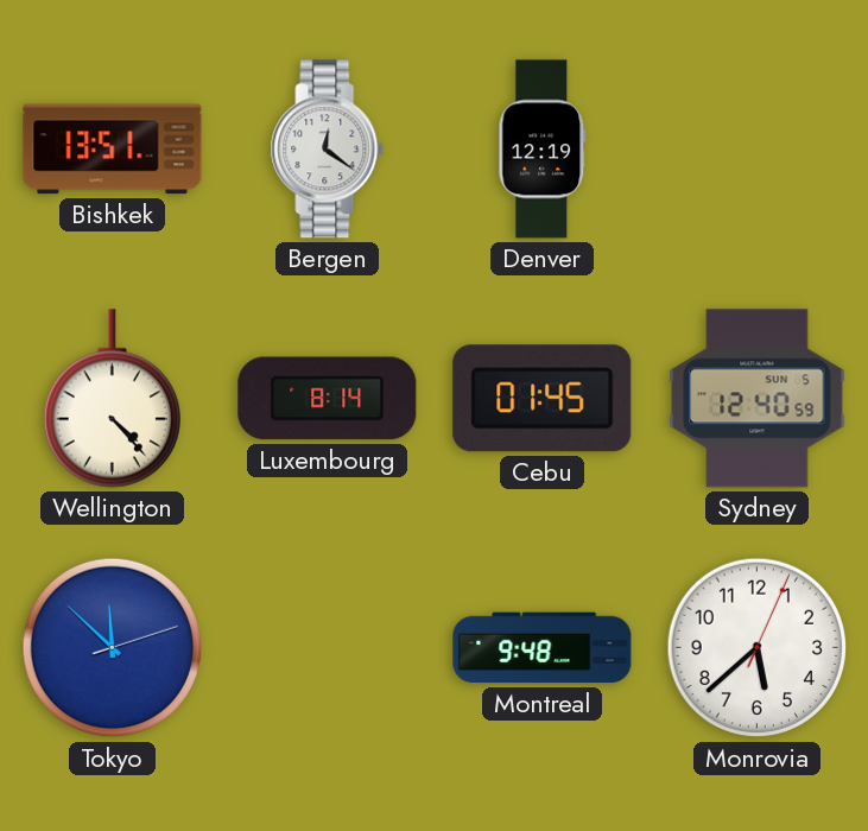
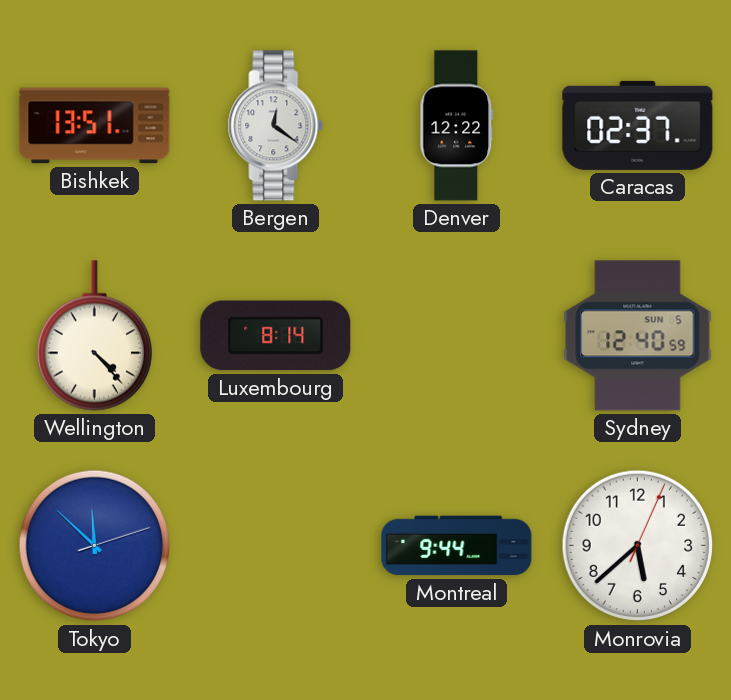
Denver: 12:19 -> 12:22
Caracas: none -> 02:37
Cebu: 01:45 -> none
Montreal: 9:48 -> 9:44
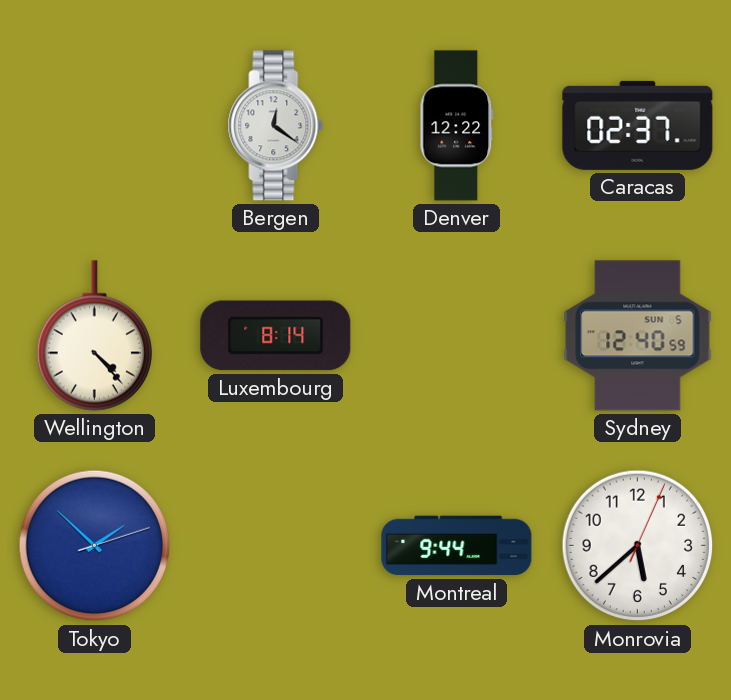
Bishkek: 13:51 -> none
Tokyo: 11:52 -> 1:52
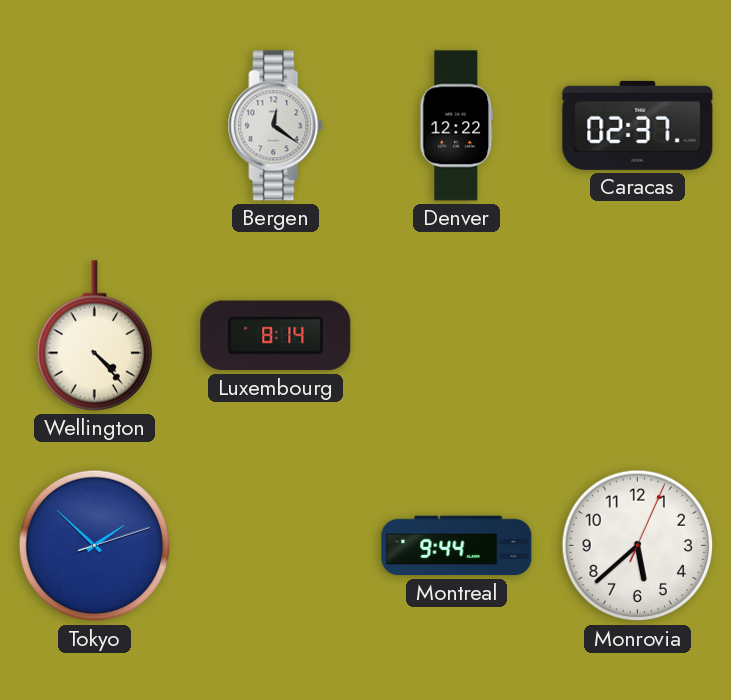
Sydney: 12:40 -> none
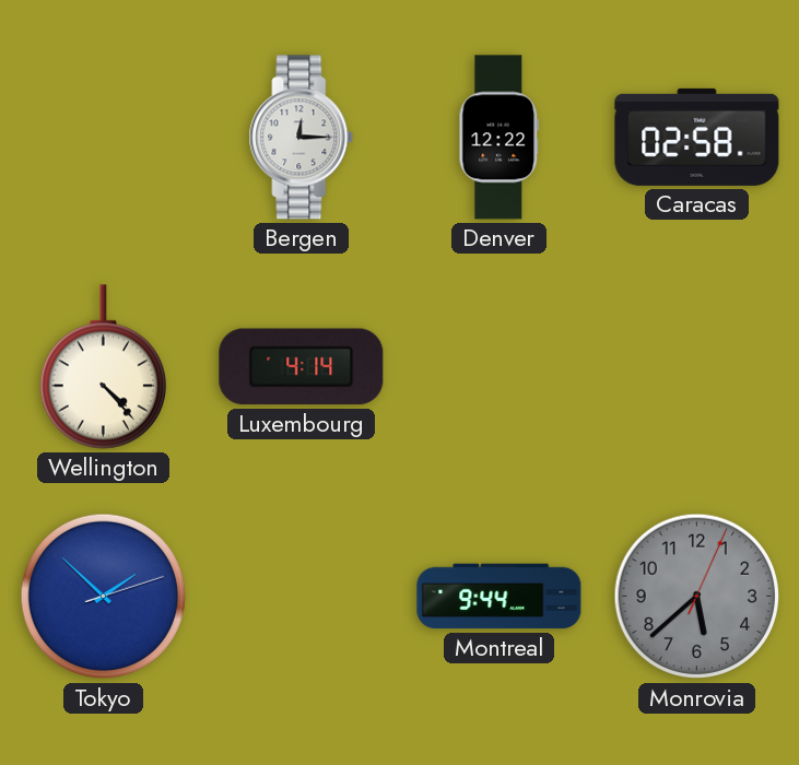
Bergen: 12:21 -> 12:15
Caracas: 02:37 -> 02:58
Luxembourg: 8:14 -> 4:14
Monrovia dial: white -> grey
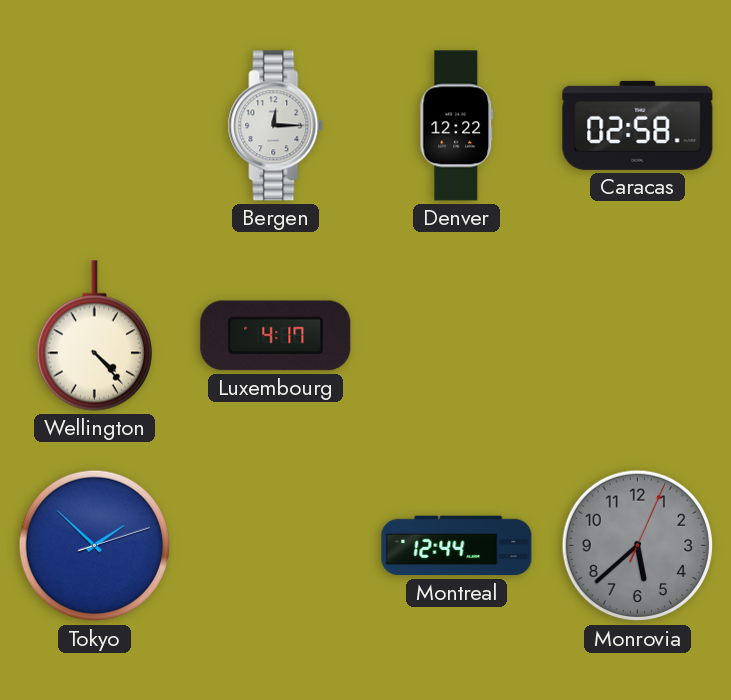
Luxembourg: 4:14 -> 4:17
Montreal: 9:44 -> 12:44
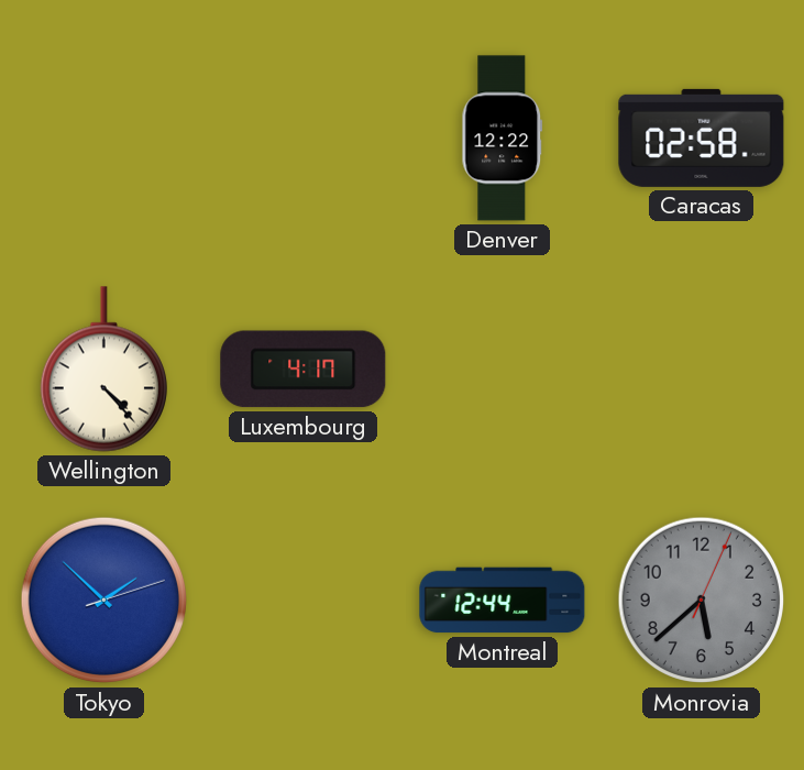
Bergen: 12:15 -> none
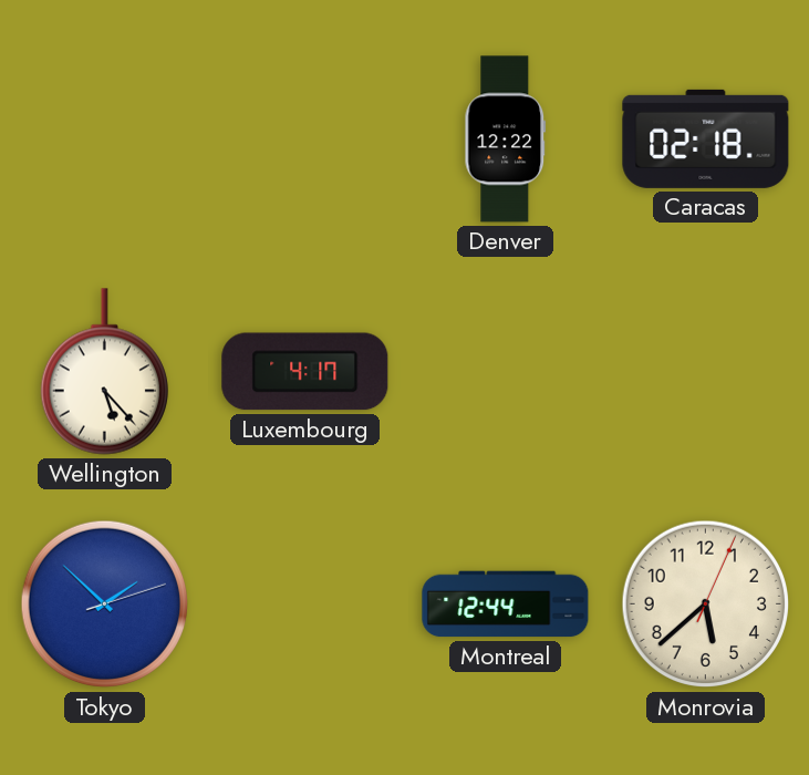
Caracas: 02:58 -> 02:18
Wellington: 4:23 -> 5:23
Monrovia dial: grey -> cream
